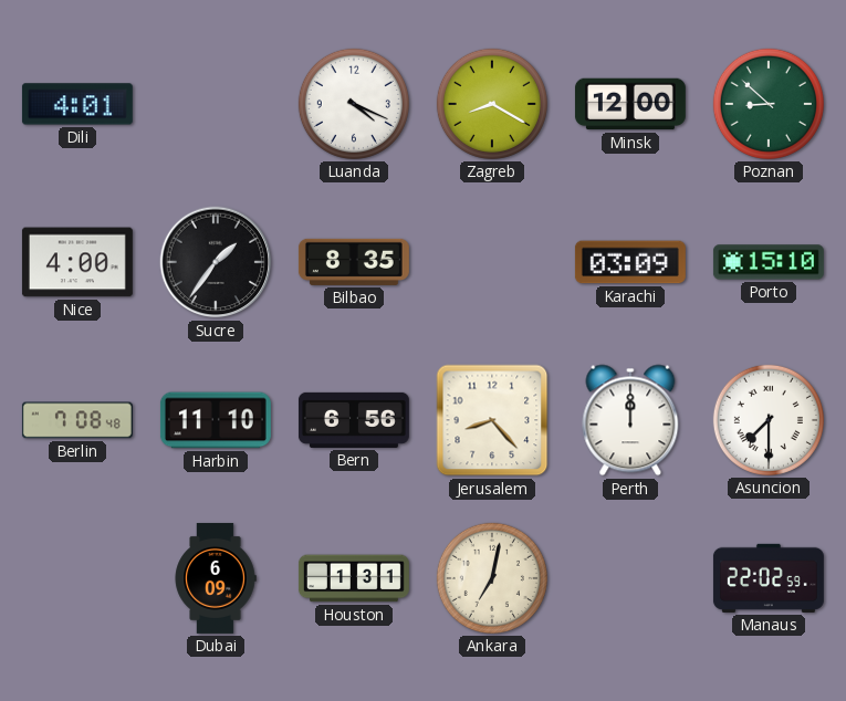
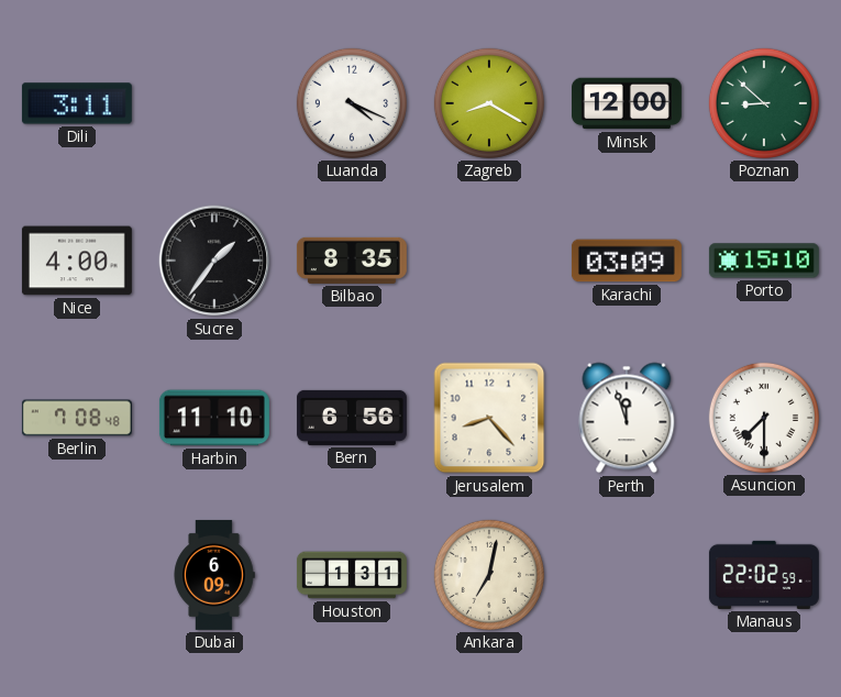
Dili: 4:01 -> 3:11
Perth: 12:00 -> 11:57
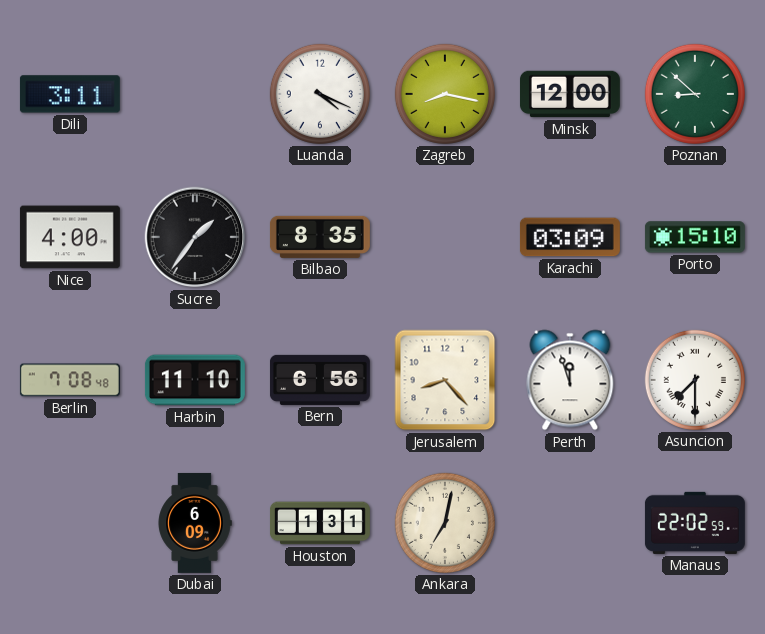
Zagreb: 8:20 -> 8:17
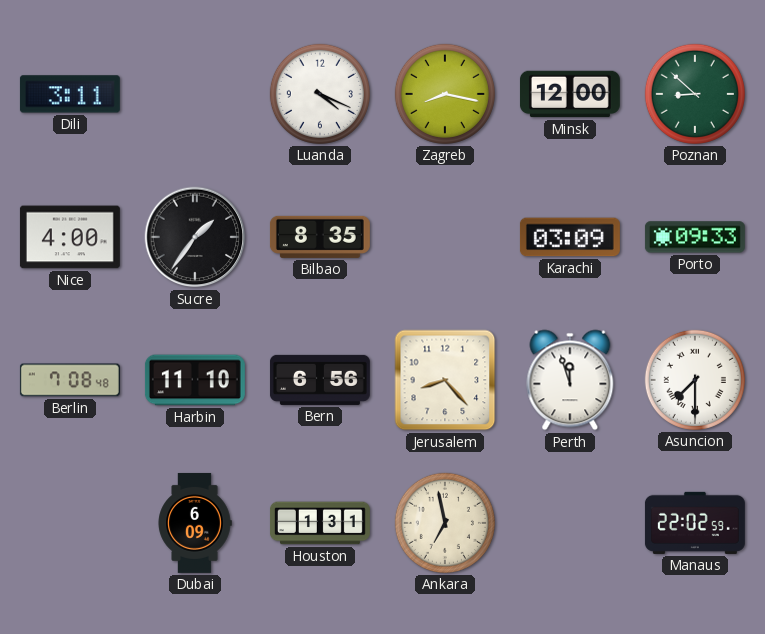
Porto: 15:10 -> 09:33
Ankara: 7:02 -> 6:58
